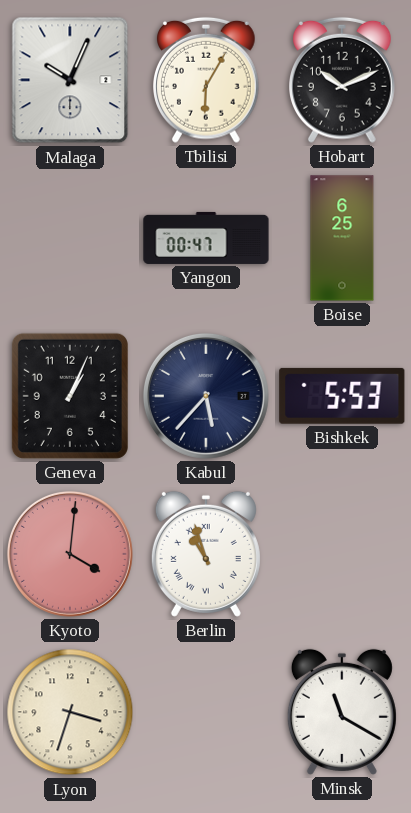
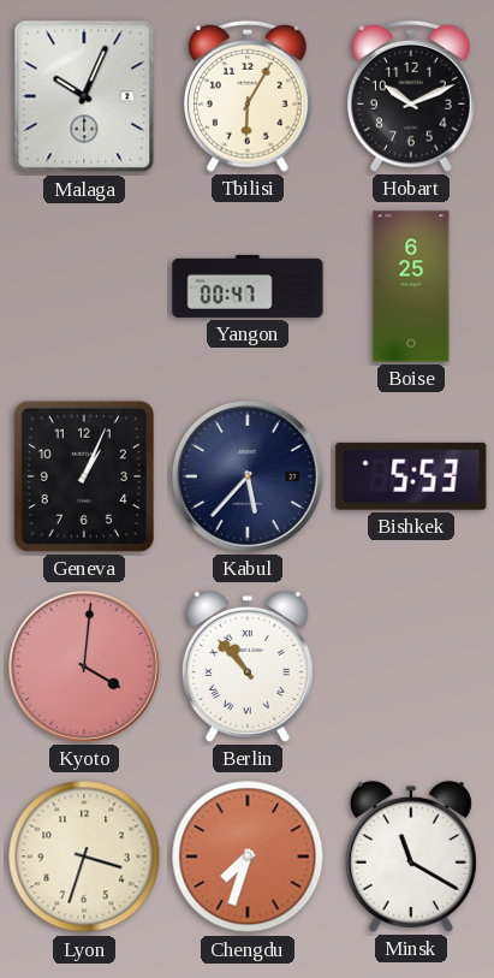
Berlin: 10:57 -> 10:53
Chengdu: none -> 7:33
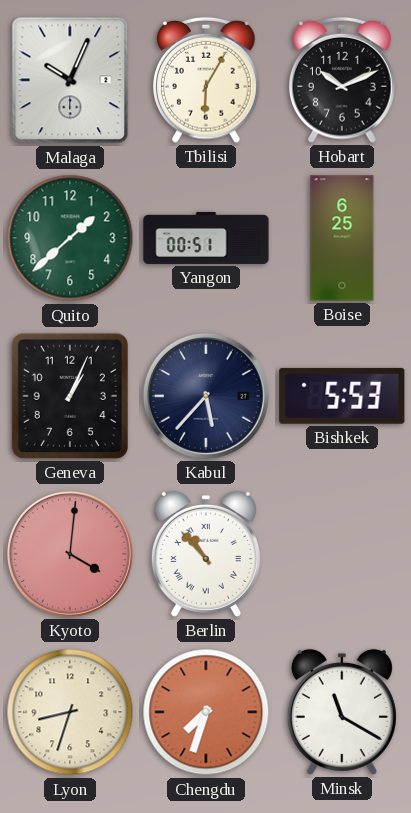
Quito: none -> 1:38
Yangon: 00:47 -> 00:51
Lyon: 3:33 -> 8:33
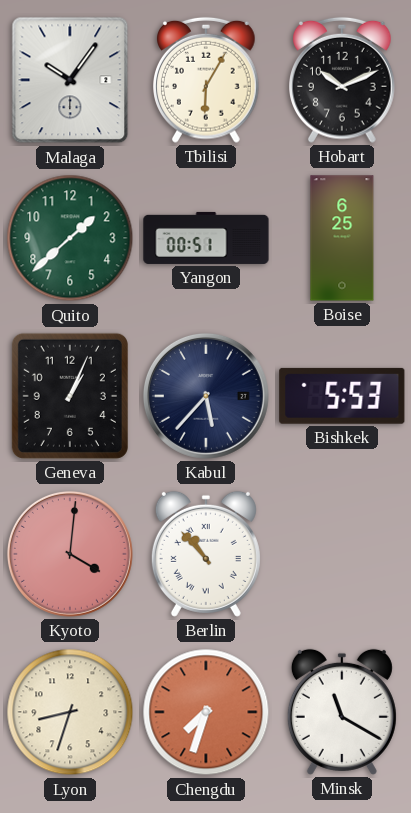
Malaga: 10:04 -> 10:06
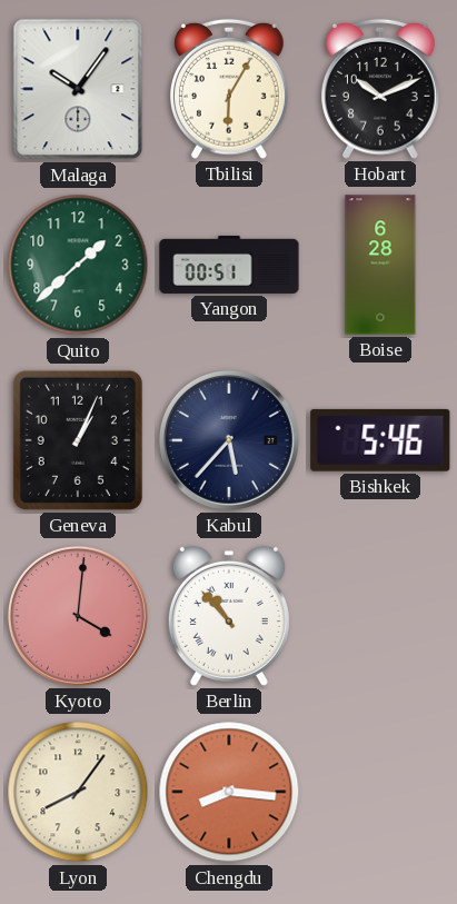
Boise: 6:25 -> 6:28
Bishkek: 5:53 -> 5:46
Lyon: 8:33 -> 8:06
Chengdu: 7:33 -> 8:16
Minsk: 11:20 -> none
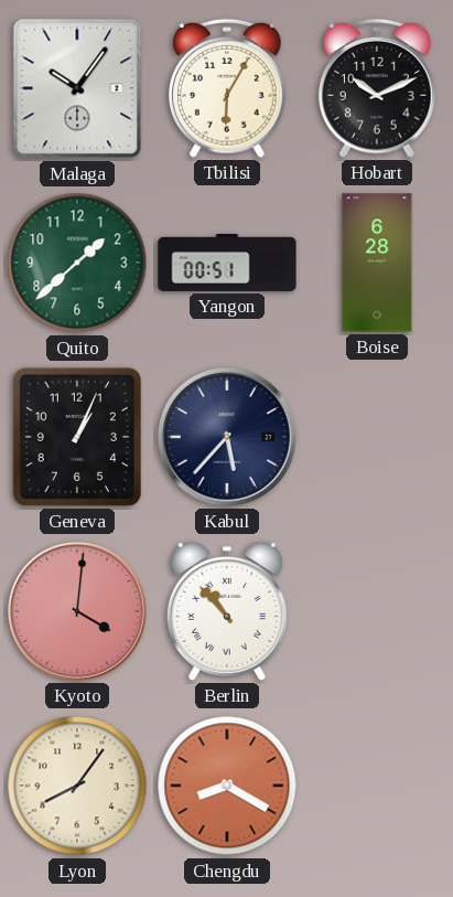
Bishkek: 5:46 -> none
Chengdu: 8:16 -> 8:20
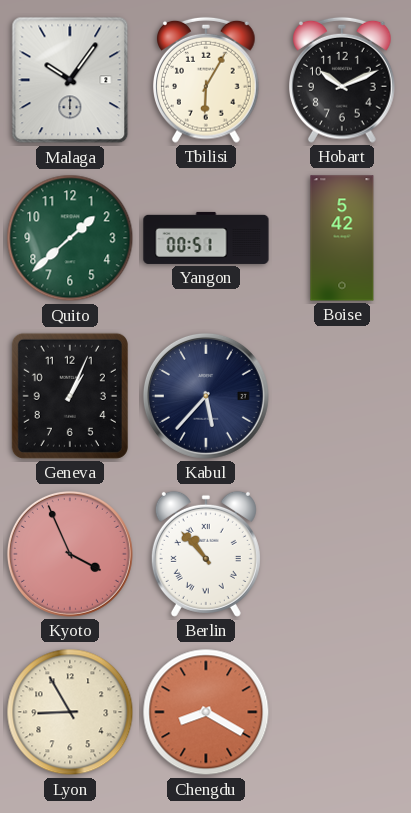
Boise: 6:28 -> 5:42
Kyoto: 4:01 -> 3:56
Lyon: 8:06 -> 8:55
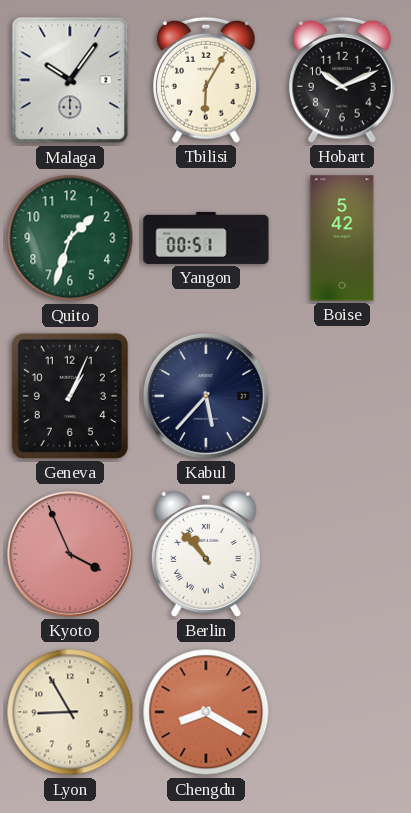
Quito: 1:38 -> 1:33
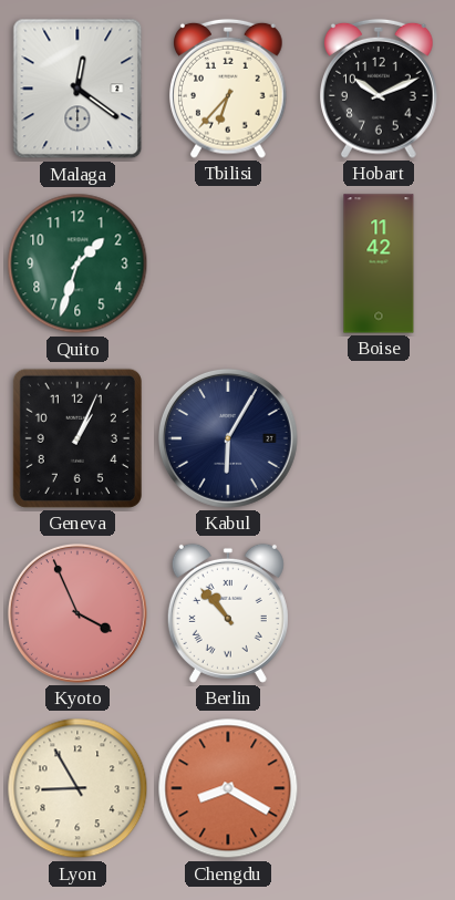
Malaga: 10:06 -> 12:21
Tbilisi: 6:05 -> 6:37
Yangon: 00:51 -> none
Boise: 5:42 -> 11:42
Kabul: 5:37 -> 6:05
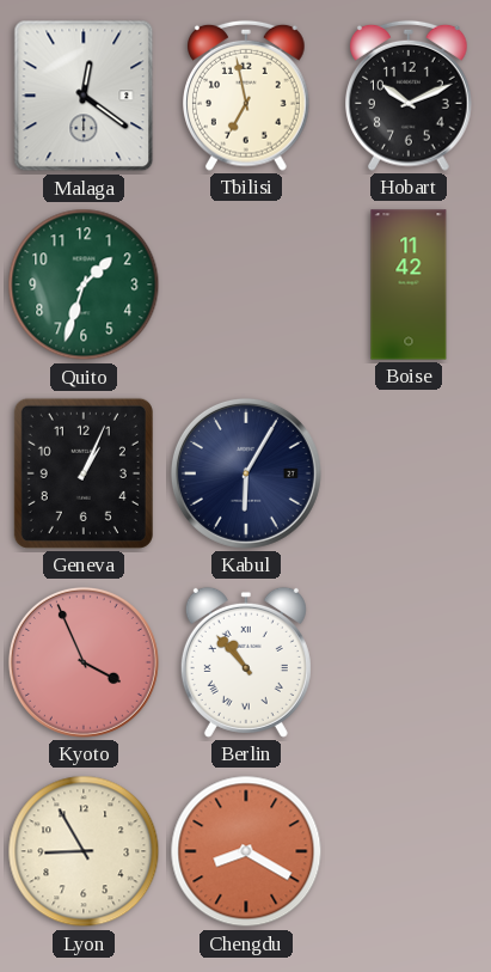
Tbilisi: 6:37 -> 6:58
